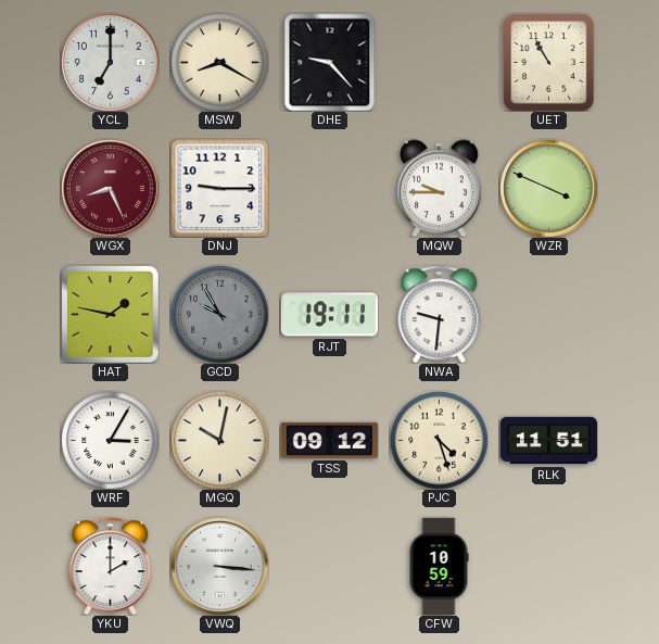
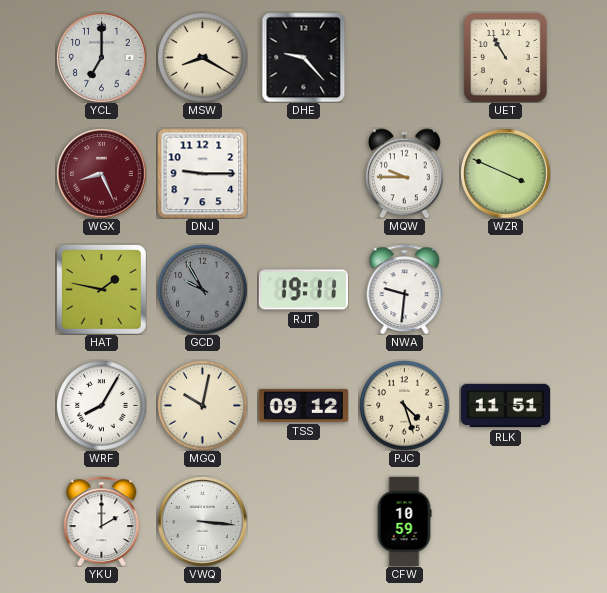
WRF: 3:05 -> 8:05
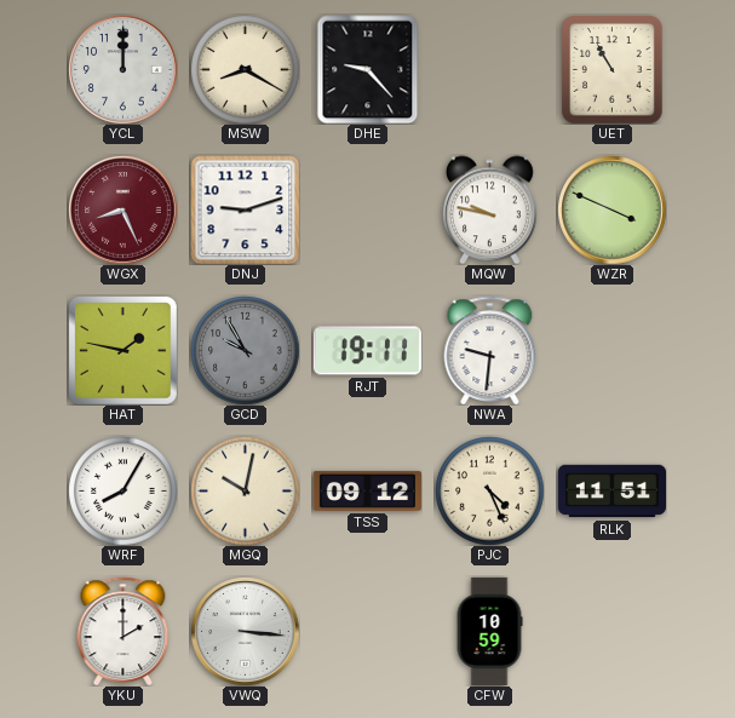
YCL: 7:00 -> 12:00
DNJ: 9:15 -> 9:12
MQW: 9:45 -> 9:47
PJC: 4:27 -> 4:26
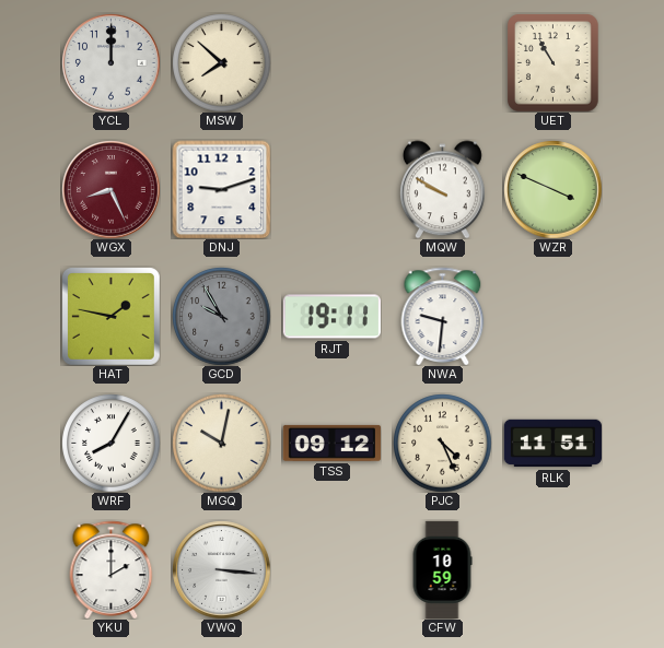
MSW: 8:20 -> 7:52
DHE: 9:23 -> none
MQW: 9:47 -> 9:50
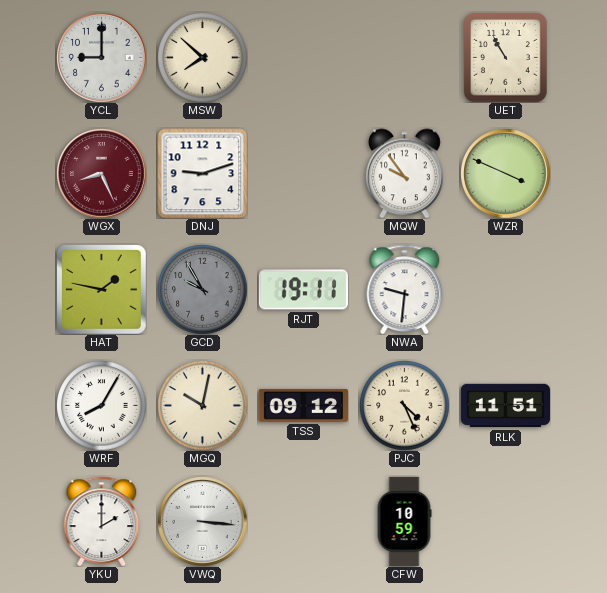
YCL: 12:00 -> 9:00
MQW: 9:50 -> 9:54
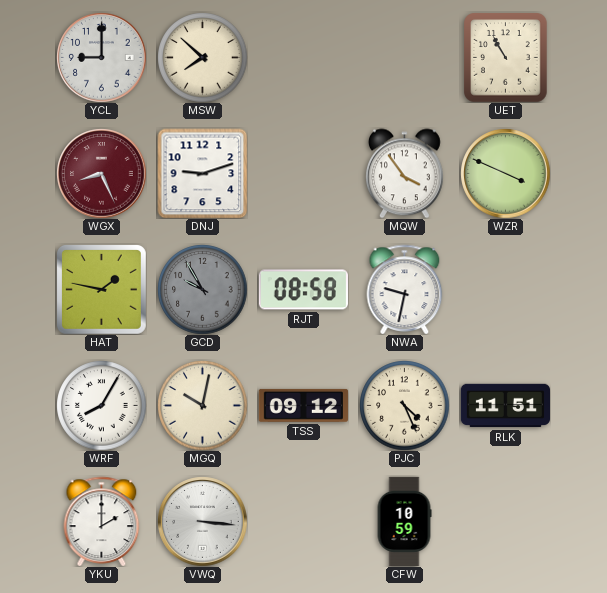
MQW: 9:54 -> 3:54
RJT: 19:11 -> 08:58
NWA: 9:31 -> 9:32
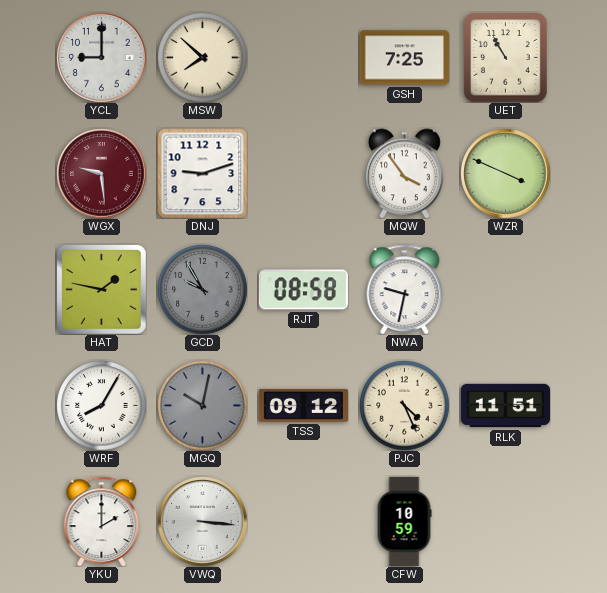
GSH: none -> 7:25
WGX: 8:26 -> 9:29
MGQ dial: cream -> grey
